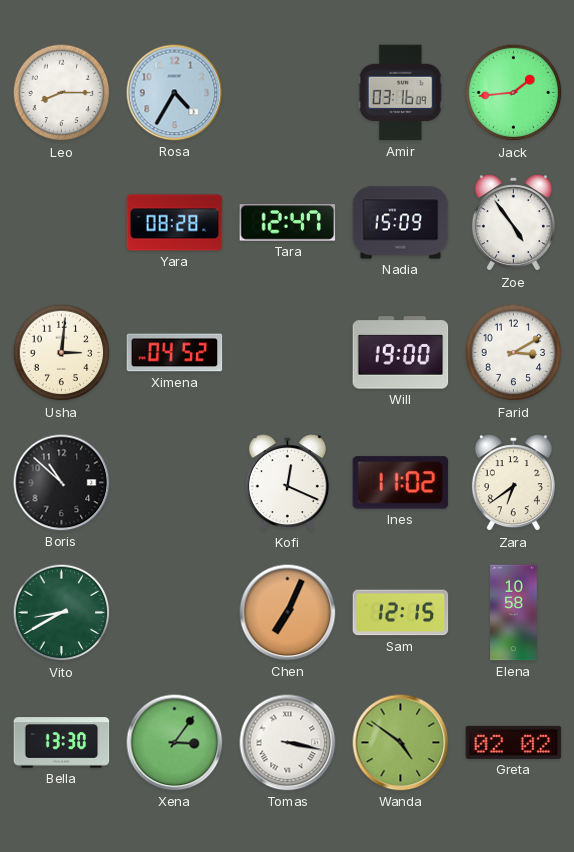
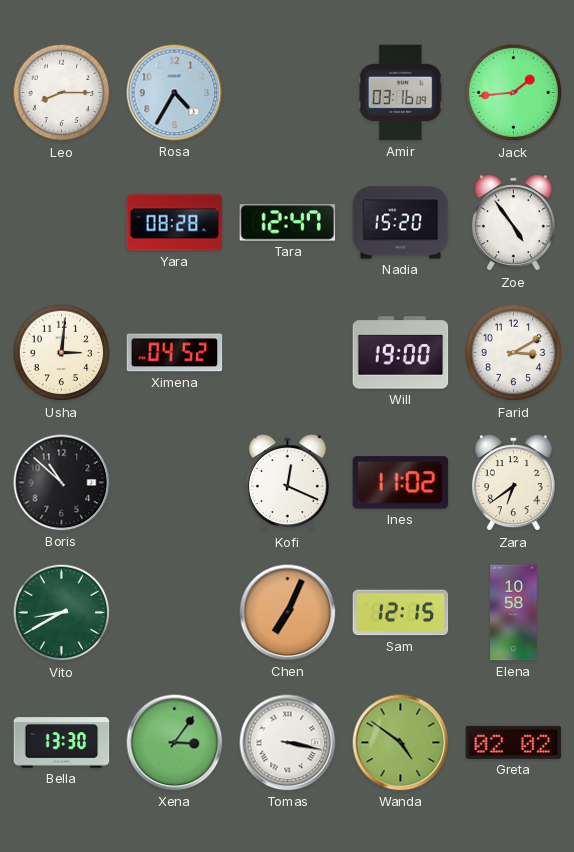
Nadia: 15:09 -> 15:20
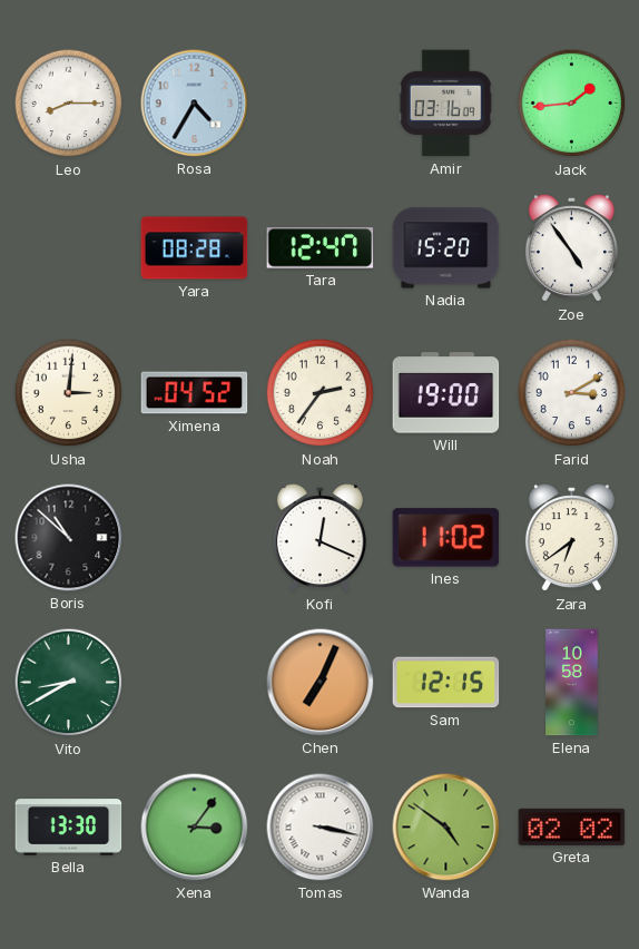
Noah: none -> 2:36
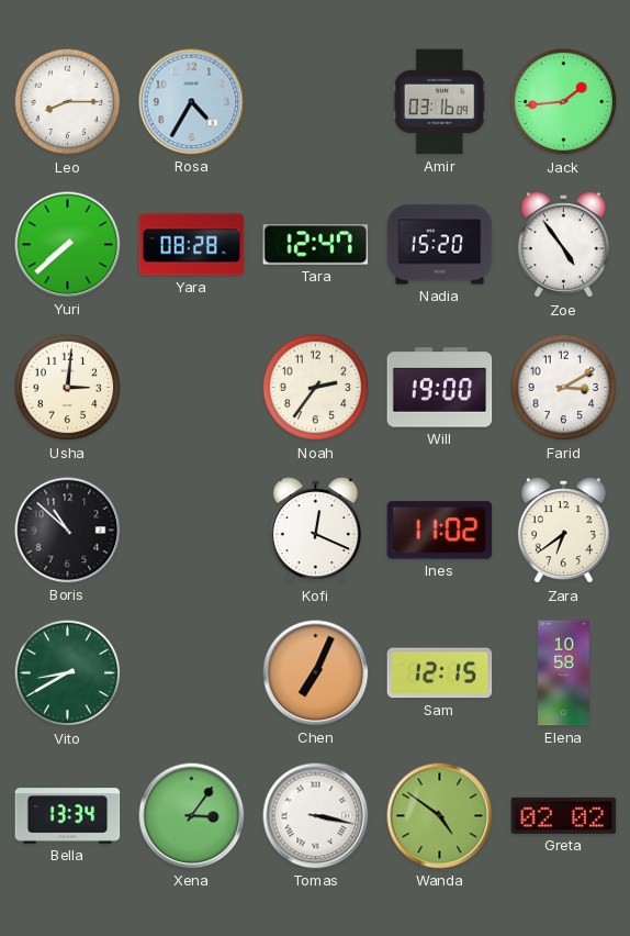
Yuri: none -> 7:38
Ximena: 04:52 -> none
Bella: 13:30 -> 13:34
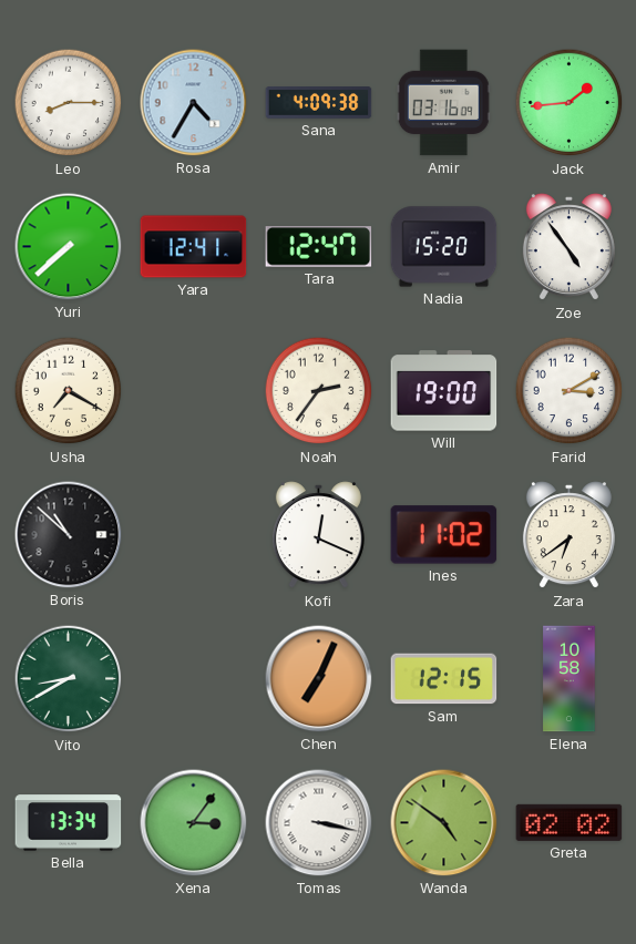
Sana: none -> 4:09
Yara: 08:28 -> 12:41
Usha: 3:01 -> 7:20
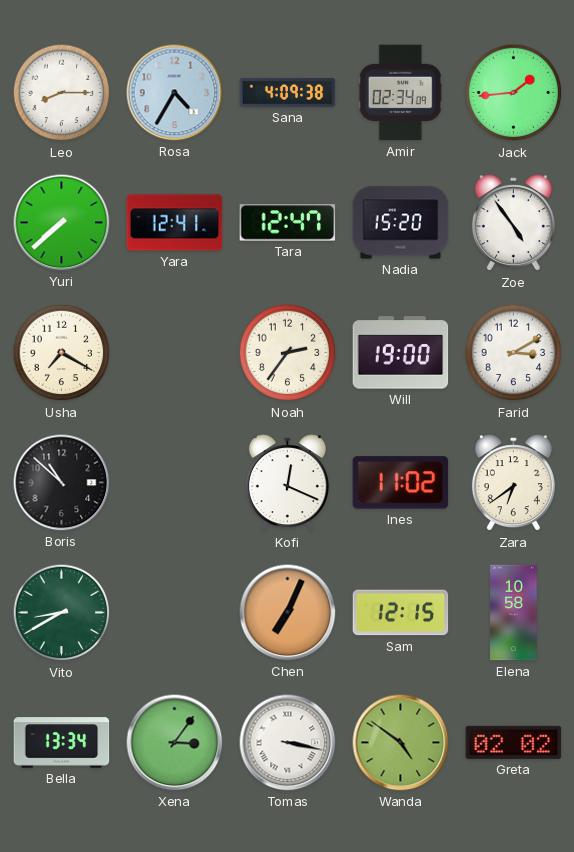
Amir: 03:16 -> 02:34
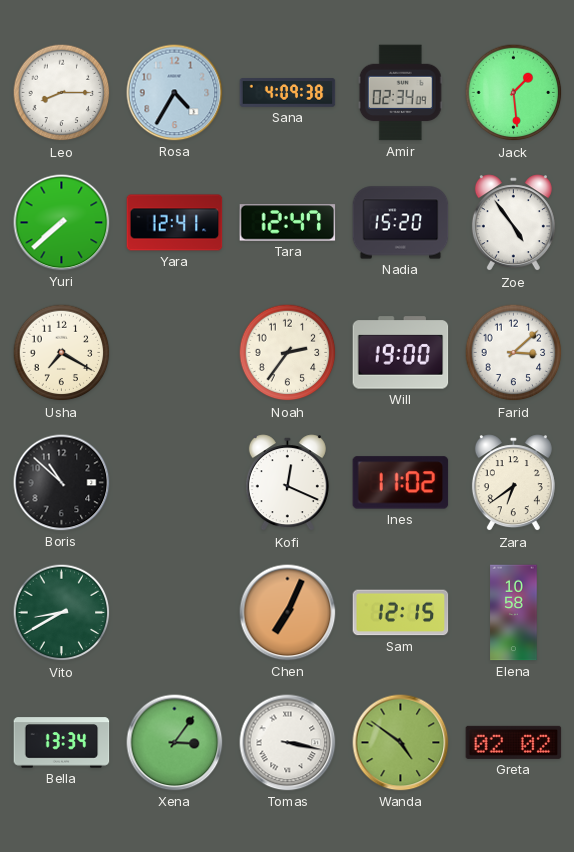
Jack: 1:44 -> 1:29
Farid: 3:10 -> 3:08
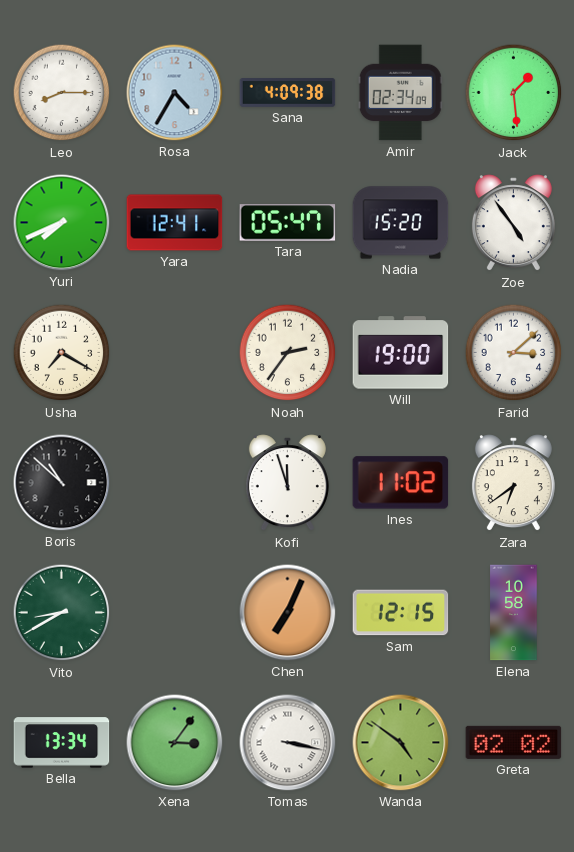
Yuri: 7:38 -> 7:41
Tara: 12:47 -> 05:47
Kofi: 12:19 -> 11:57
